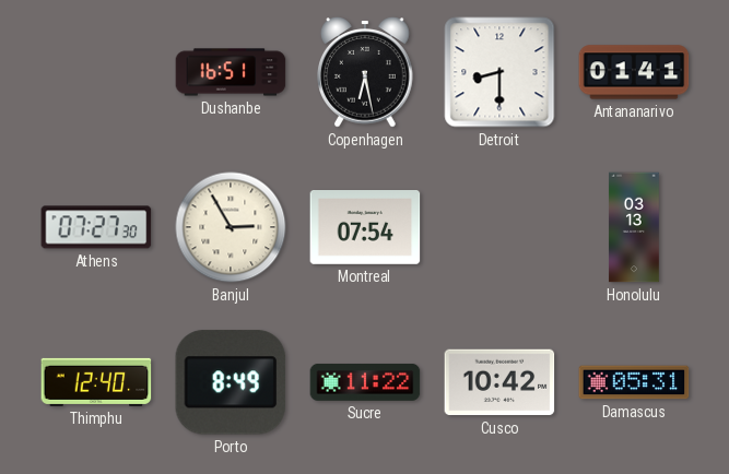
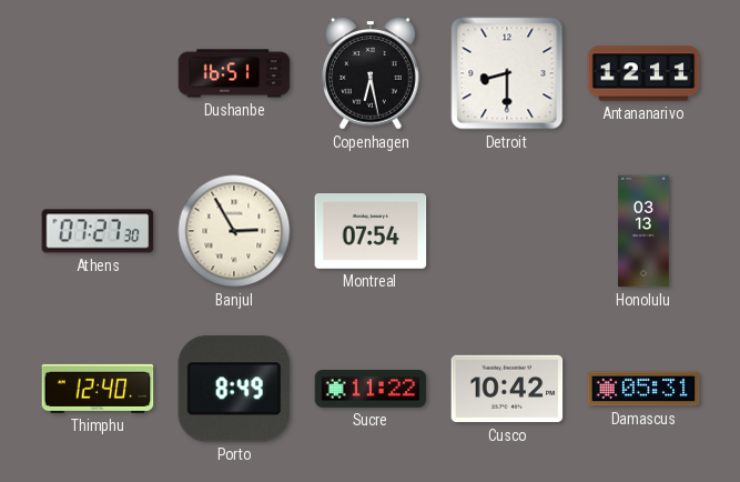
Antananarivo: 01:41 -> 12:11
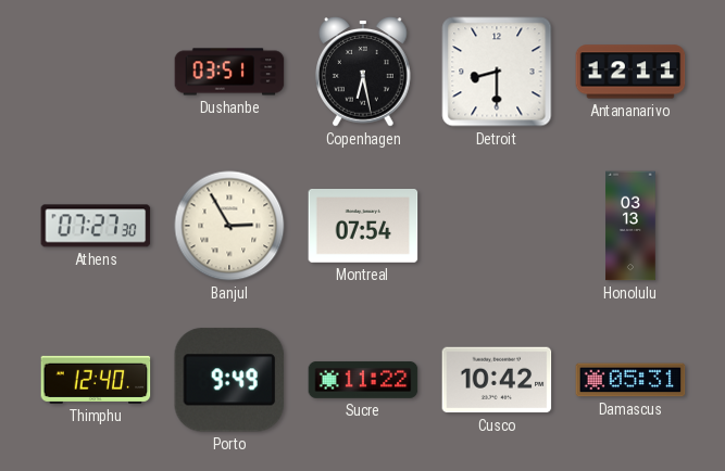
Dushanbe: 16:51 -> 03:51
Porto: 8:49 -> 9:49
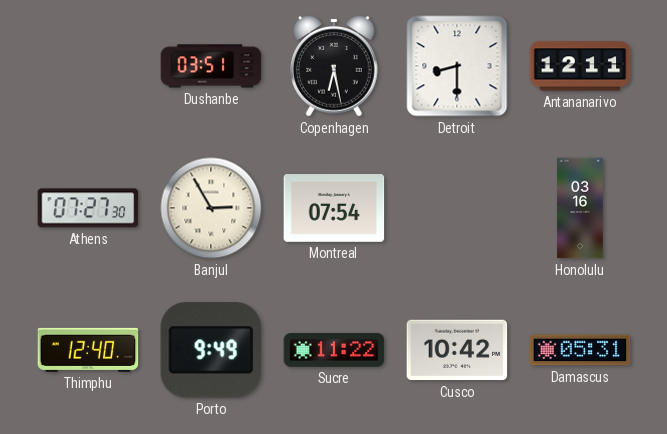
Honolulu: 03:13 -> 03:16
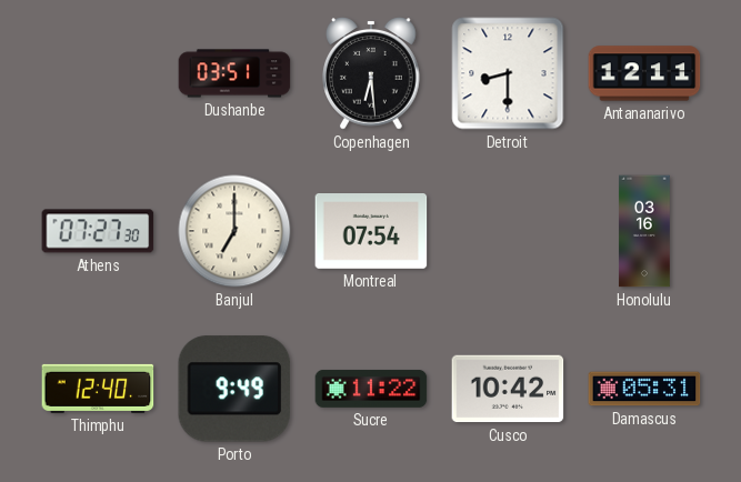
Copenhagen: 6:28 -> 6:29
Banjul: 2:55 -> 7:00
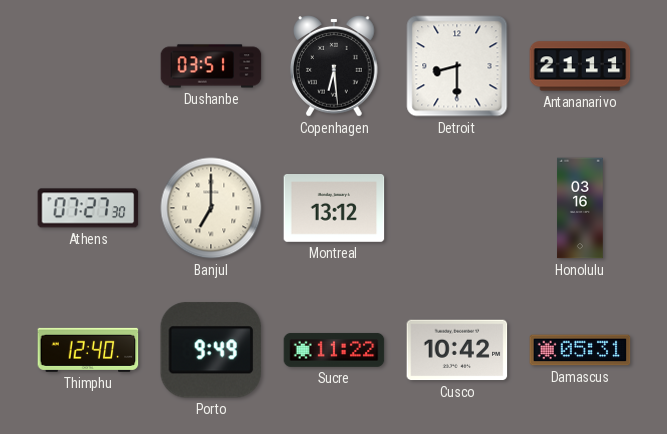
Antananarivo: 12:11 -> 21:11
Montreal: 07:54 -> 13:12
